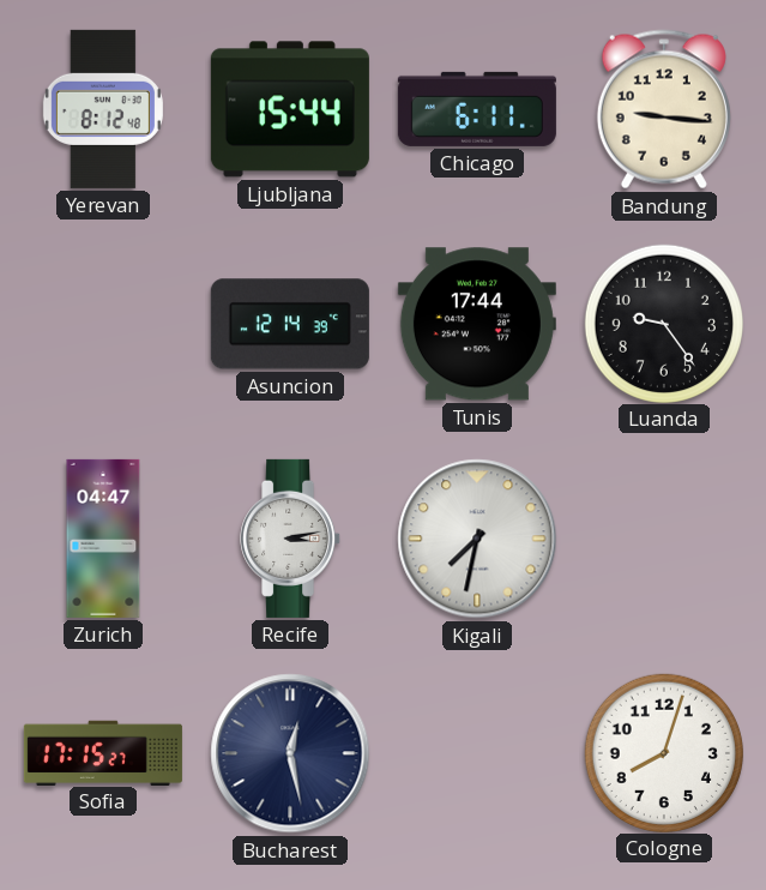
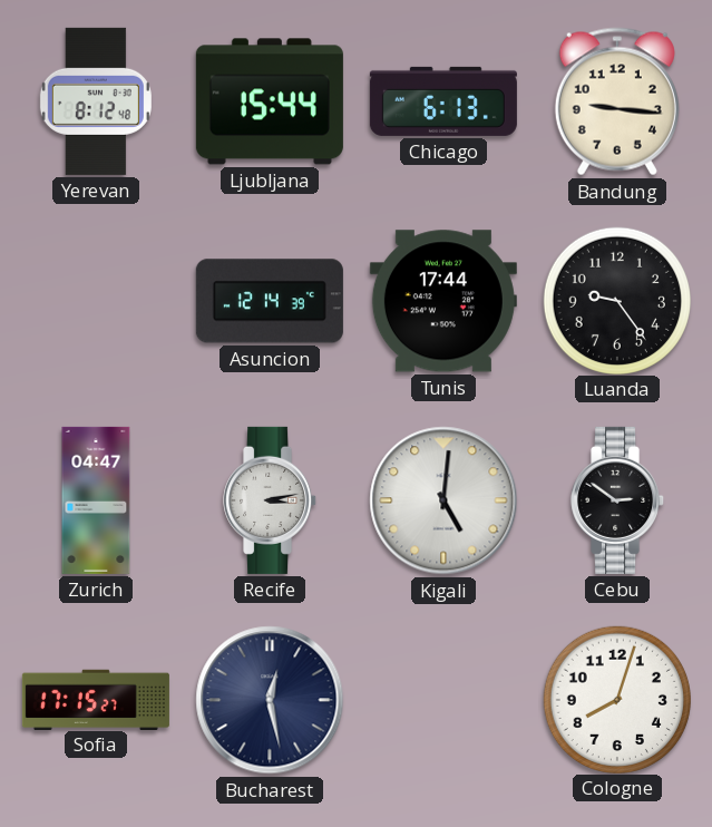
Chicago: 6:11 -> 6:13
Kigali: 7:32 -> 5:01
Cebu: none -> 2:51
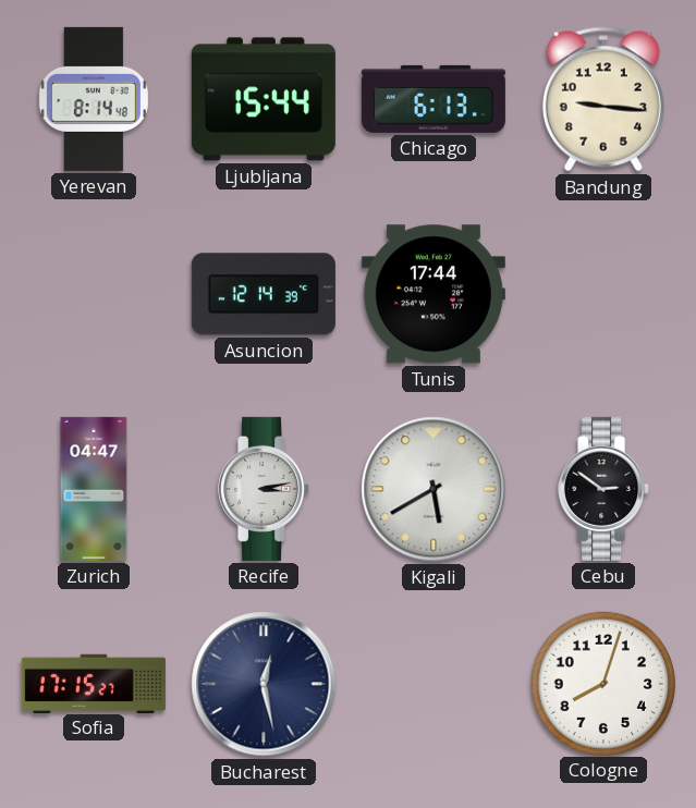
Yerevan: 8:12 -> 8:14
Luanda: 9:24 -> none
Kigali: 5:01 -> 5:40
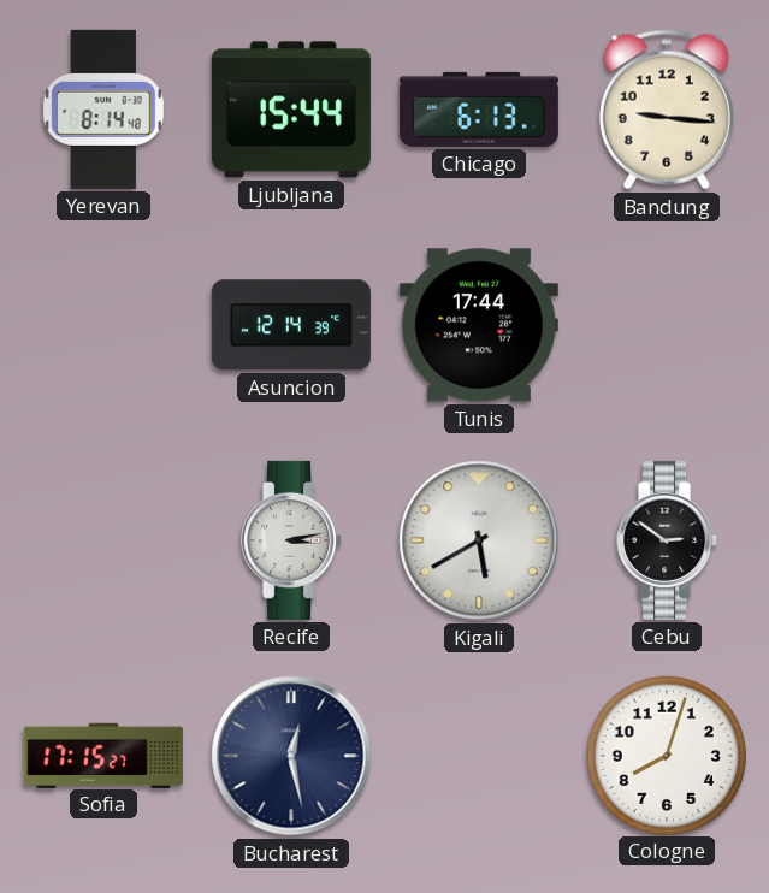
Zurich: 04:47 -> none
